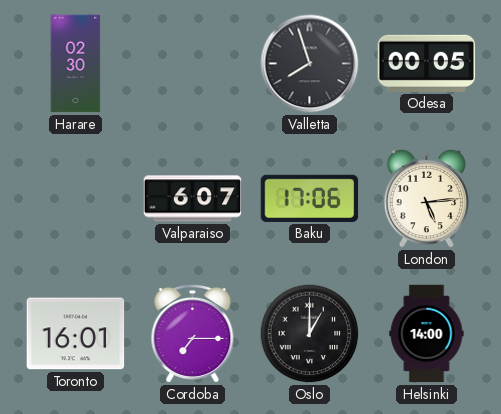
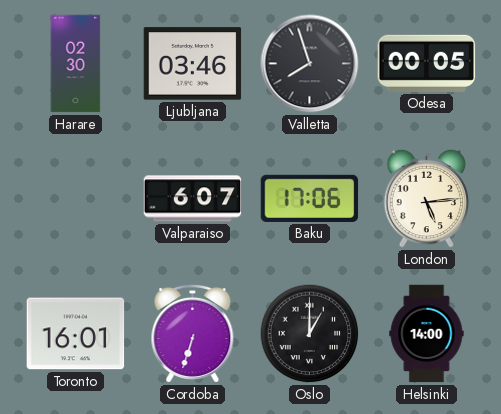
Ljubljana: none -> 03:46
Cordoba: 7:15 -> 6:33
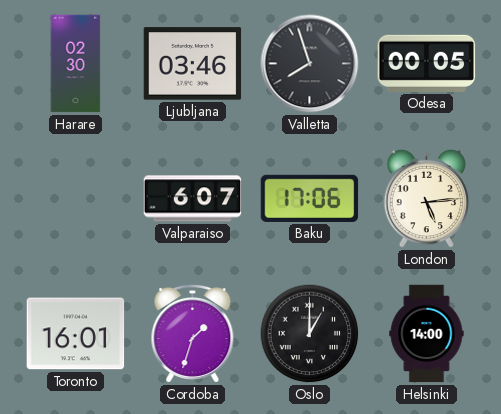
Cordoba: 6:33 -> 1:33
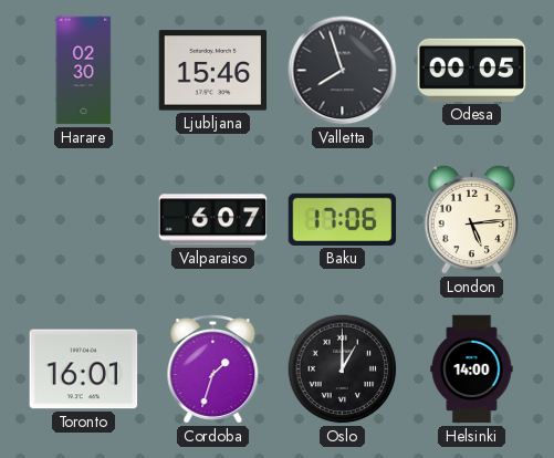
Ljubljana: 03:46 -> 15:46
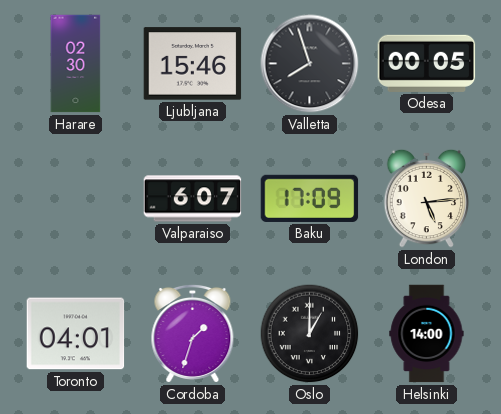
Baku: 17:06 -> 17:09
Toronto: 16:01 -> 04:01
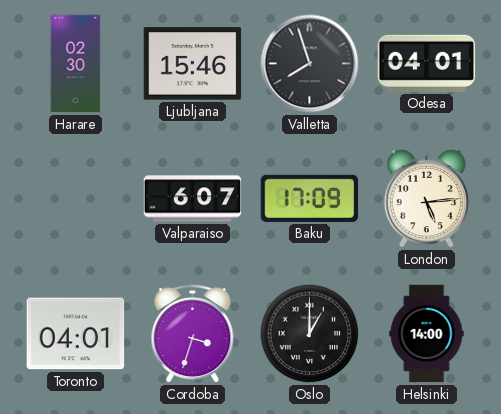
Odesa: 00:05 -> 04:01
Cordoba: 1:33 -> 3:33
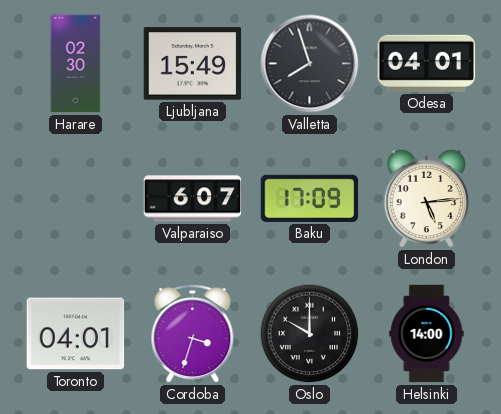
Ljubljana: 15:46 -> 15:49
Oslo: 1:00 -> 10:00
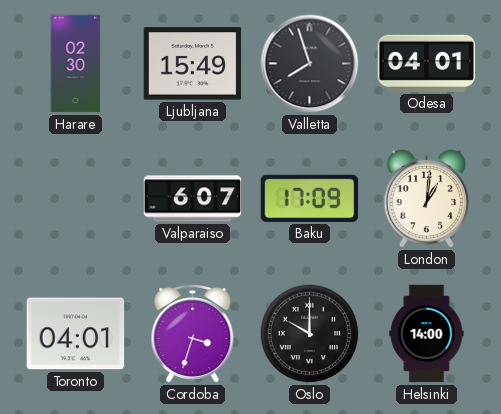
London: 5:14 -> 1:01
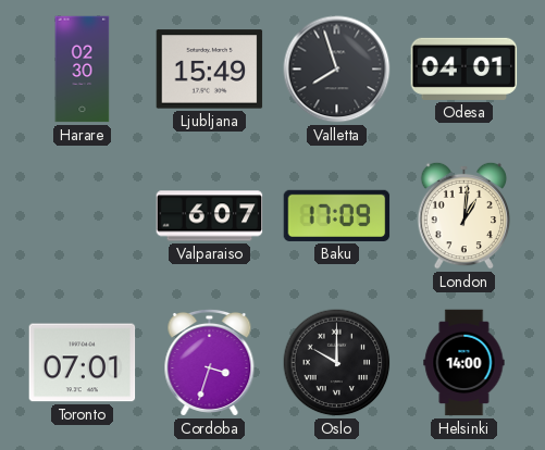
Toronto: 04:01 -> 07:01
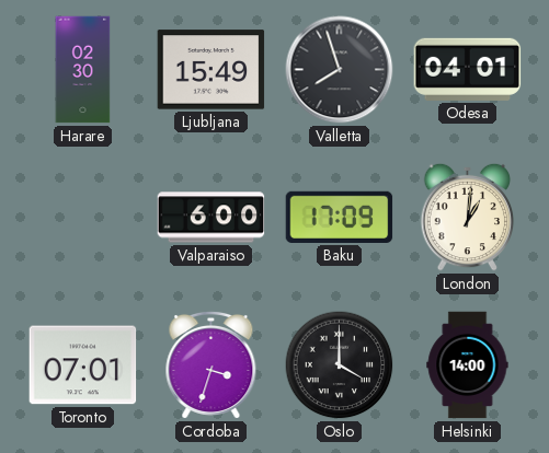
Valparaiso: 6:07 -> 6:00
Oslo: 10:00 -> 4:00
